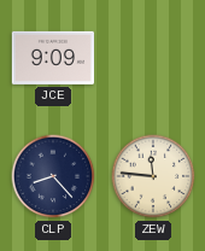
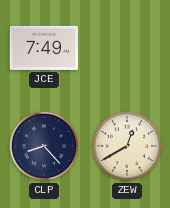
JCE: 9:09 -> 7:49
ZEW: 11:46 -> 12:40
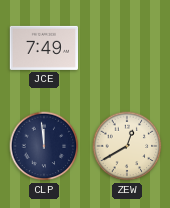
CLP: 8:23 -> 11:59
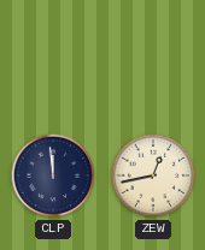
JCE: 7:49 -> none
ZEW: 12:40 -> 12:43
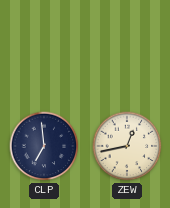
CLP: 11:59 -> 6:59
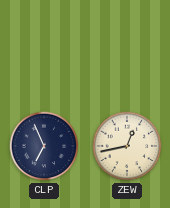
CLP: 6:59 -> 6:56
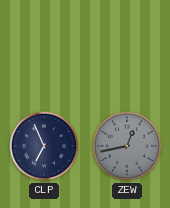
ZEW dial: cream -> grey
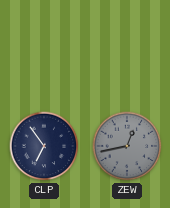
CLP: 6:56 -> 6:54
